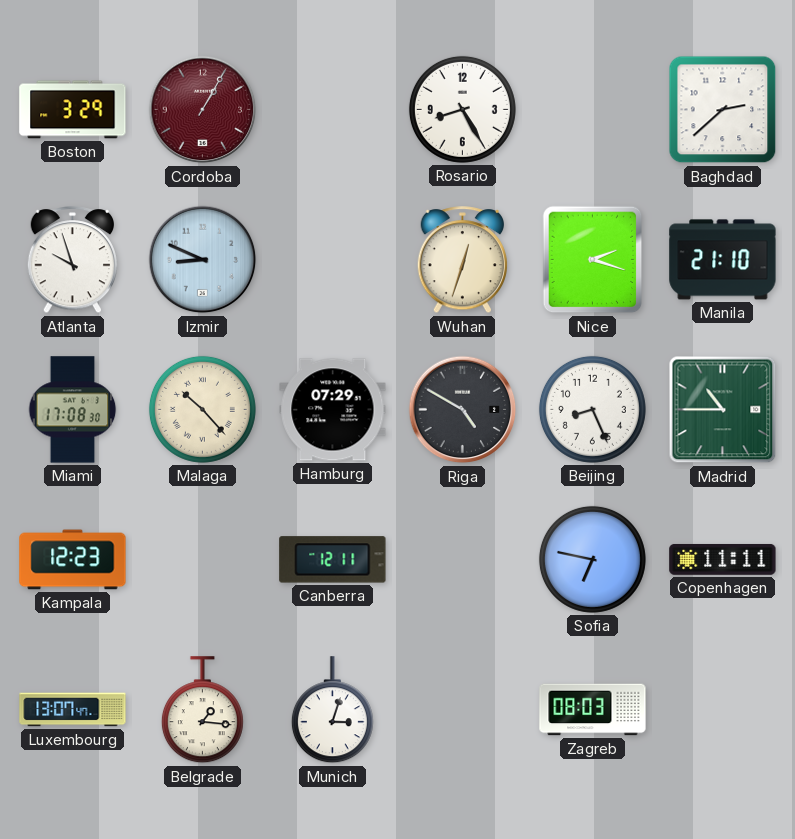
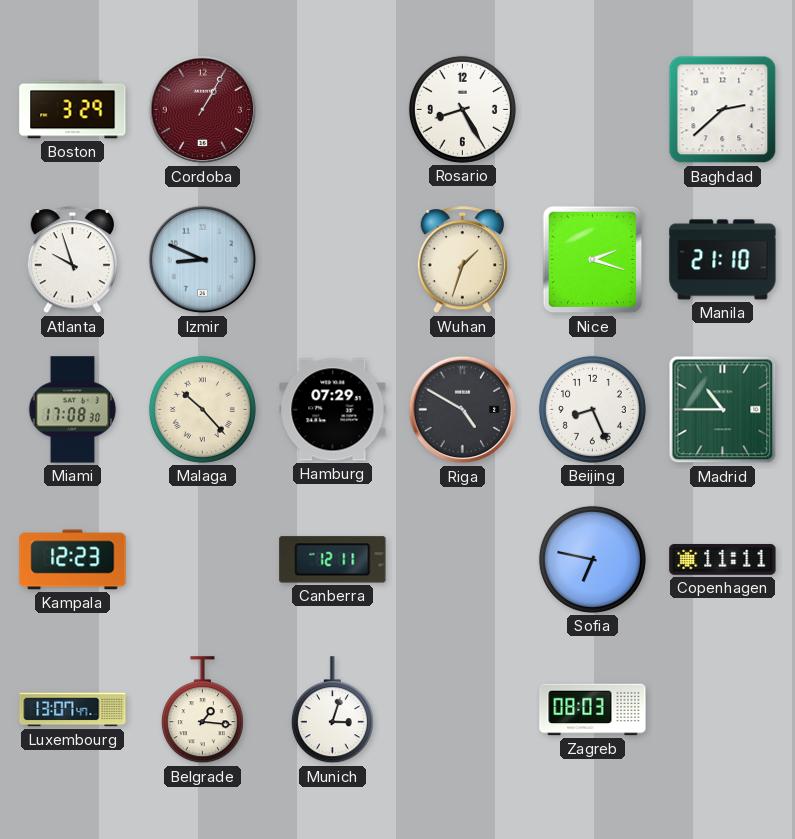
Wuhan: 12:33 -> 1:33
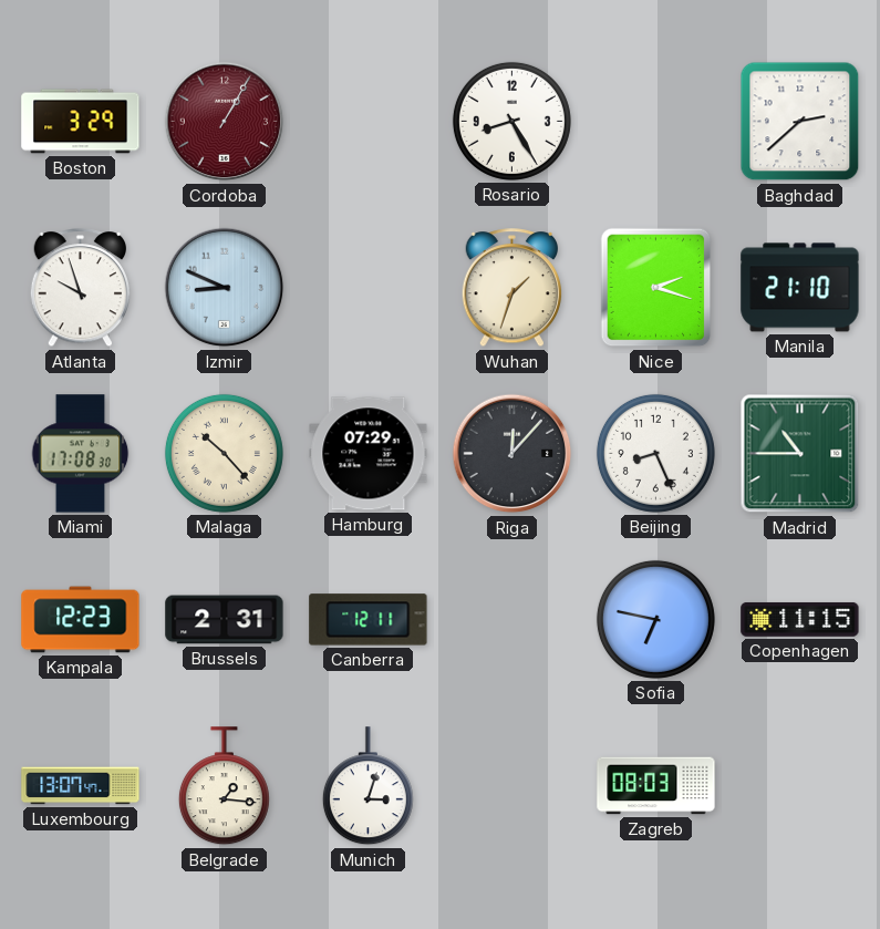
Riga: 4:50 -> 12:07
Brussels: none -> 2:31
Copenhagen: 11:11 -> 11:15
